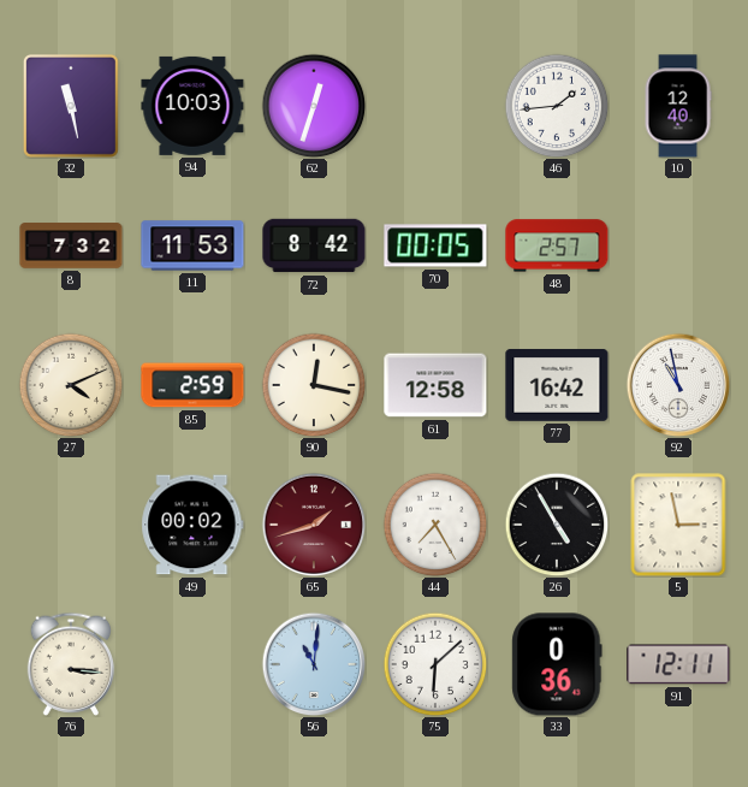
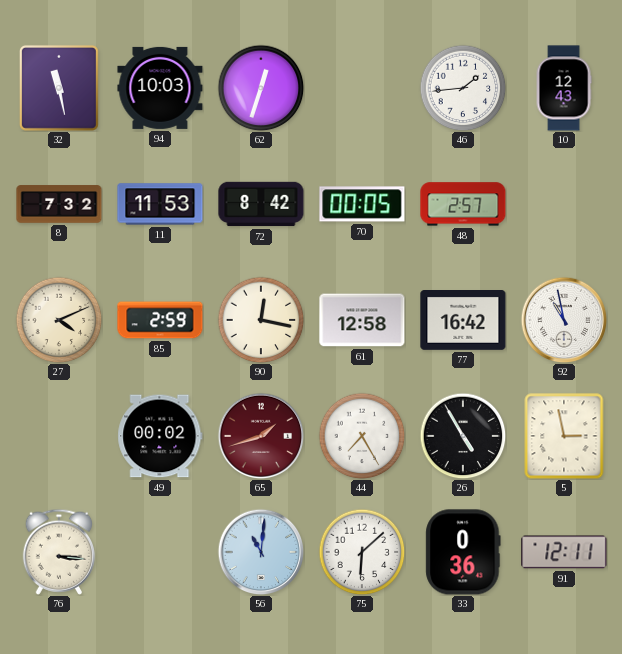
10: 12:40 -> 12:43
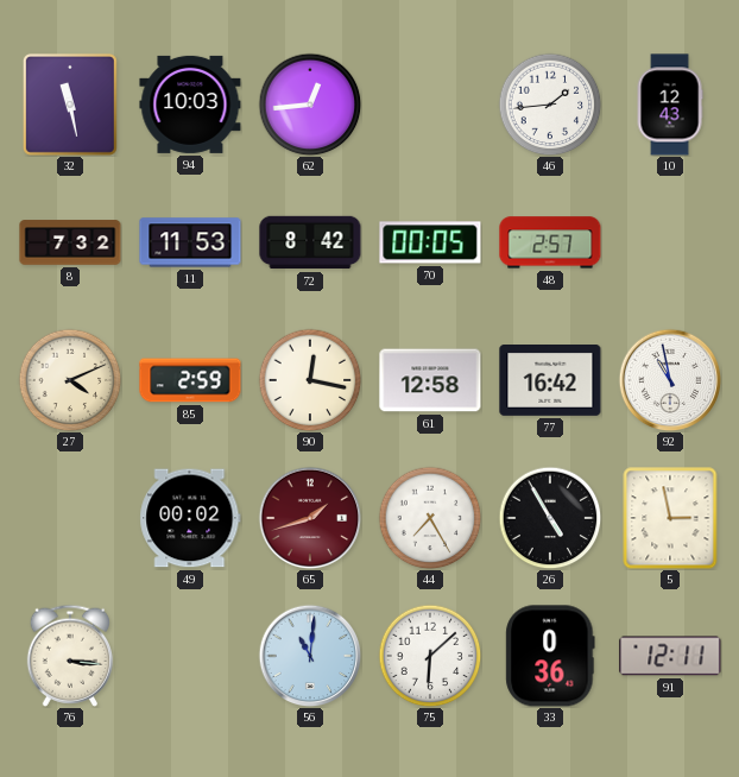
62: 12:33 -> 12:44
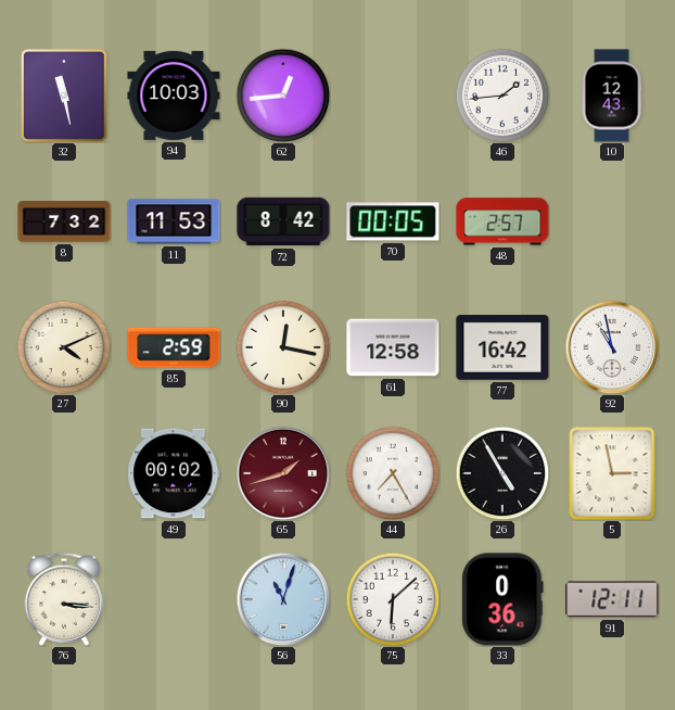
56: 11:01 -> 11:03
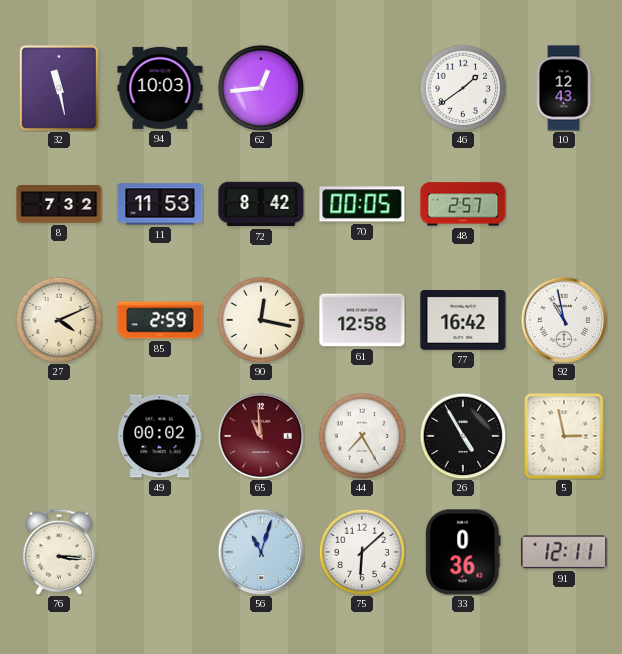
46: 1:44 -> 1:39
65: 1:42 -> 10:59
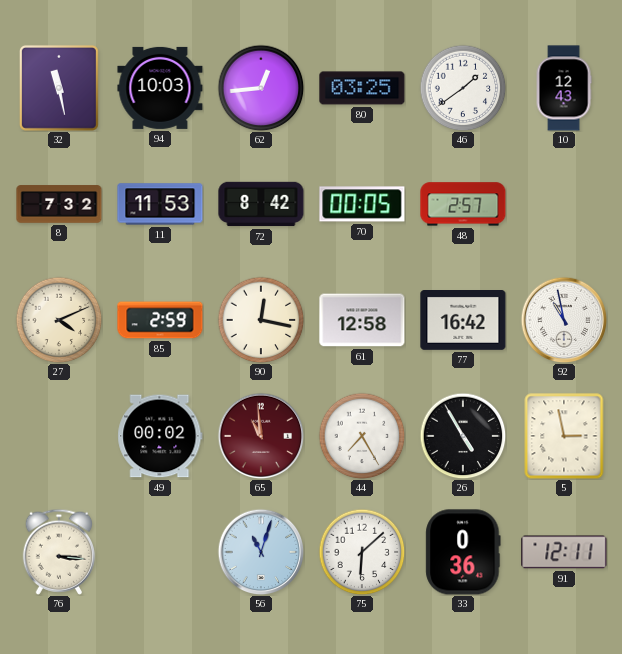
80: none -> 03:25
